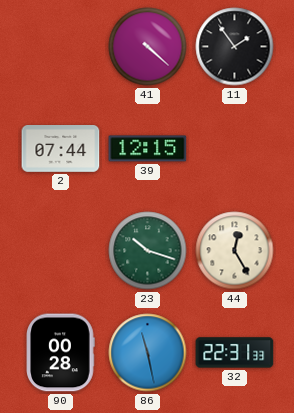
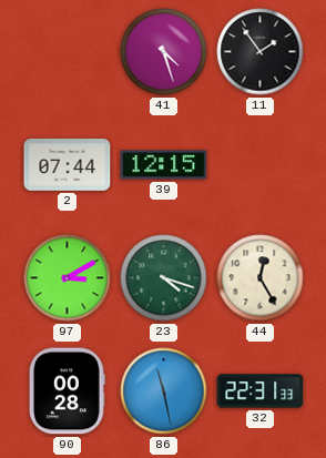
41: 4:22 -> 4:27
97: none -> 3:10
23: 10:18 -> 4:18
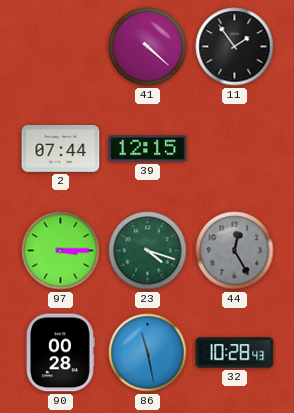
41: 4:27 -> 4:22
97: 3:10 -> 3:15
44 dial: cream -> grey
32: 22:31 -> 10:28
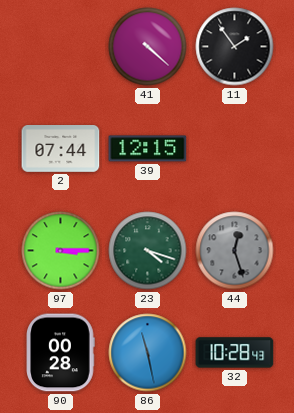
44: 12:25 -> 12:27
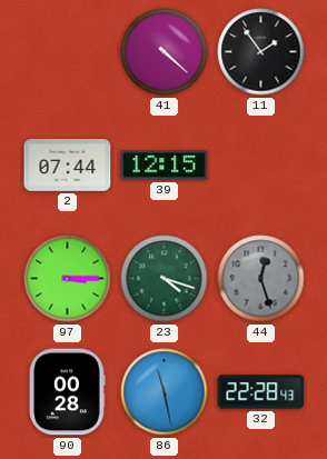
32: 10:28 -> 22:28
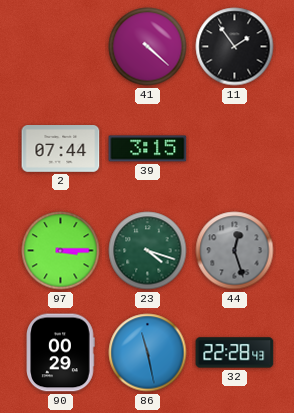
39: 12:15 -> 3:15
90: 00:28 -> 00:29
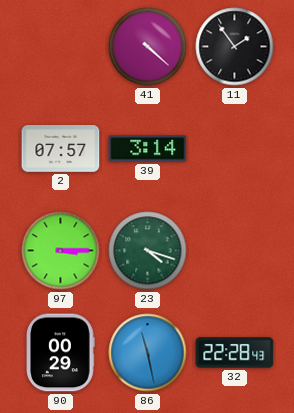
2: 07:44 -> 07:57
39: 3:15 -> 3:14
44: 12:27 -> none
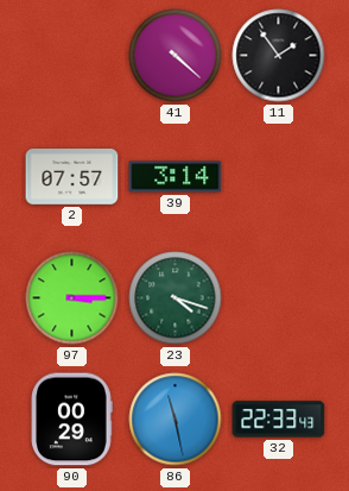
32: 22:28 -> 22:33
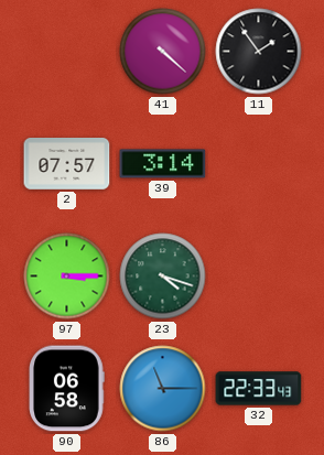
90: 00:29 -> 06:58
86: 11:28 -> 11:15
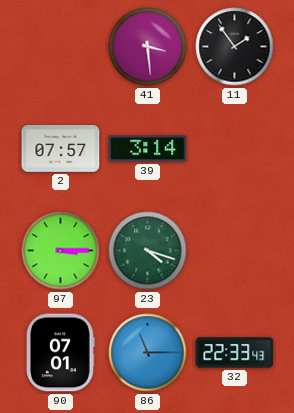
41: 4:22 -> 3:29
90: 06:58 -> 07:01
